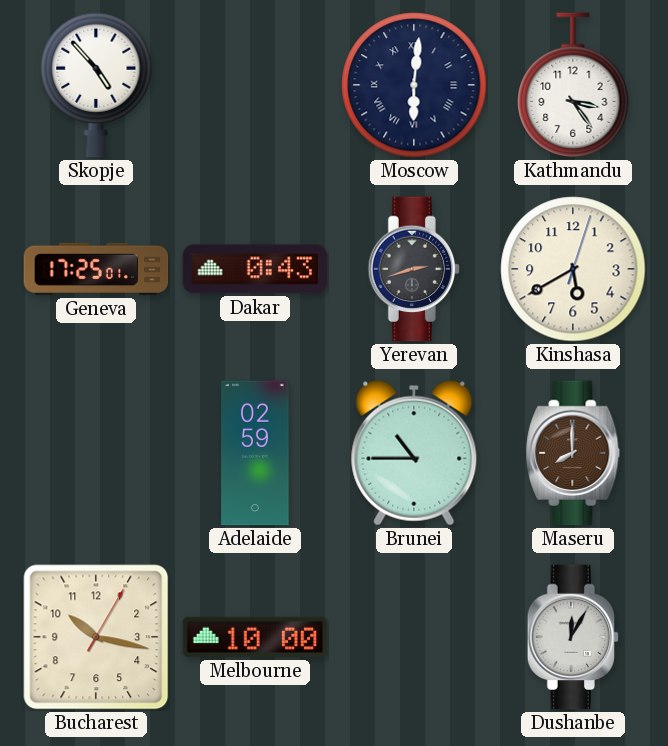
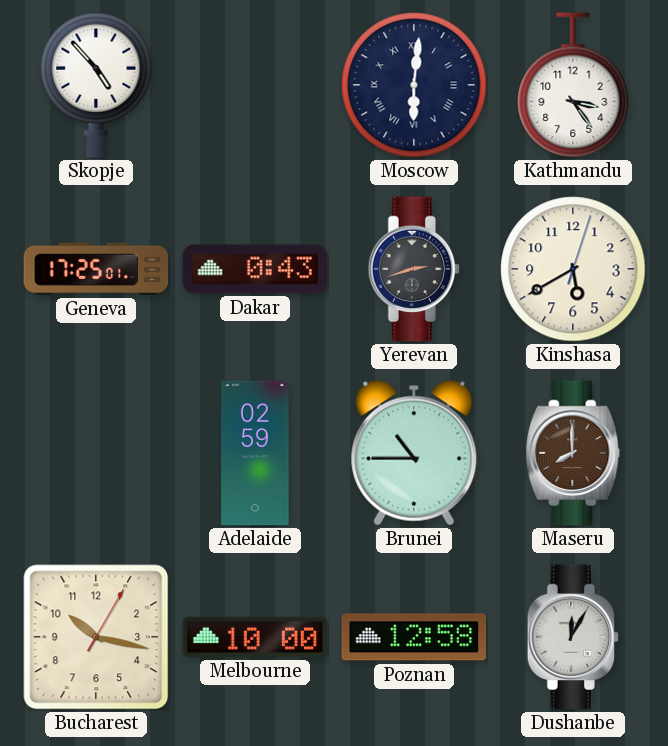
Poznan: none -> 12:58
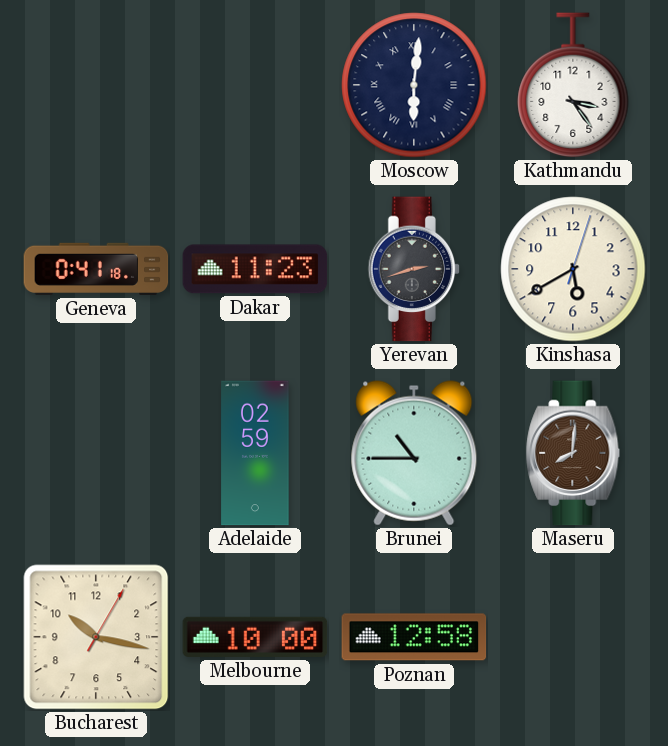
Skopje: 4:53 -> none
Geneva: 17:25 -> 0:41
Dakar: 0:43 -> 11:23
Maseru: 8:00 -> 8:01
Dushanbe: 12:05 -> none
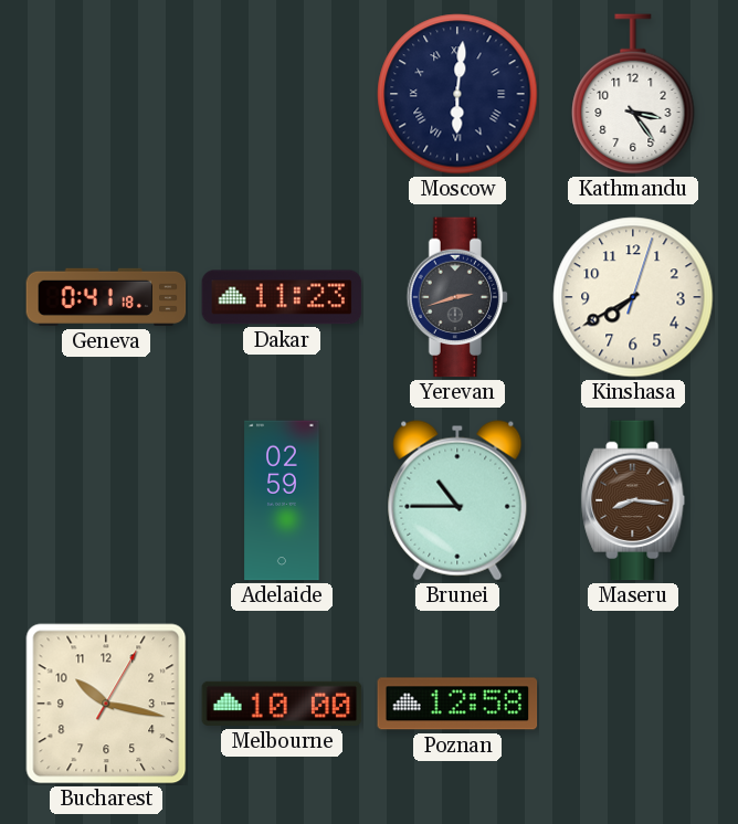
Kinshasa: 5:40 -> 7:40
Maseru: 8:01 -> 8:16
